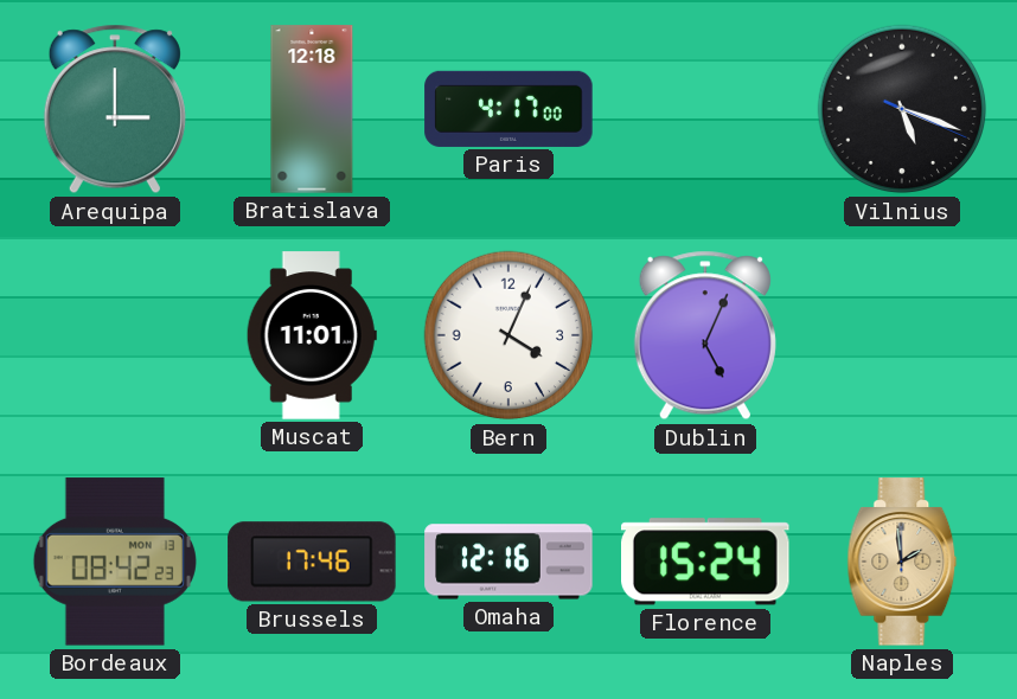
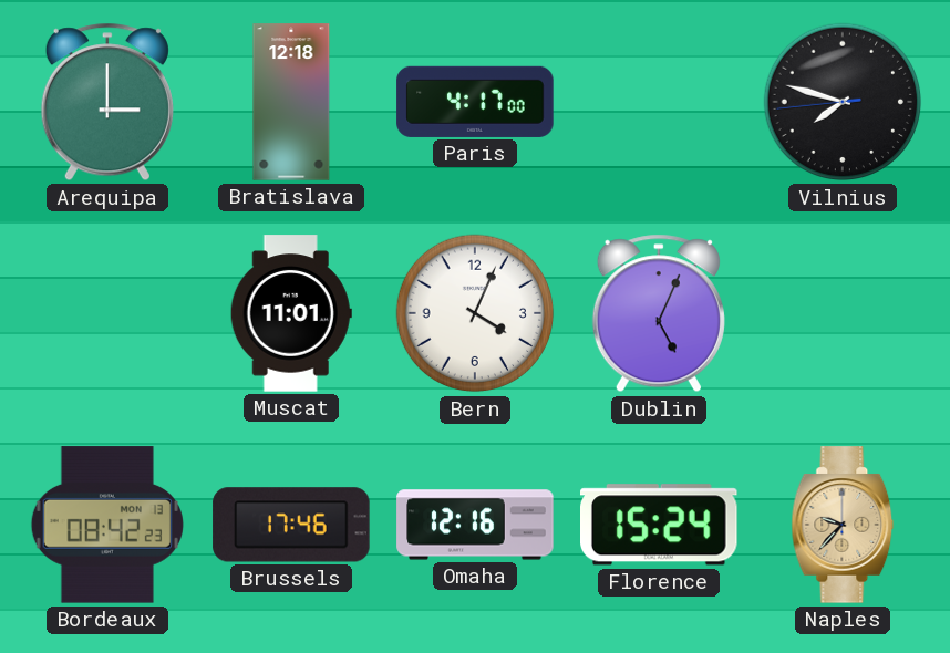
Vilnius: 5:18 -> 7:47
Naples: 1:59 -> 9:37
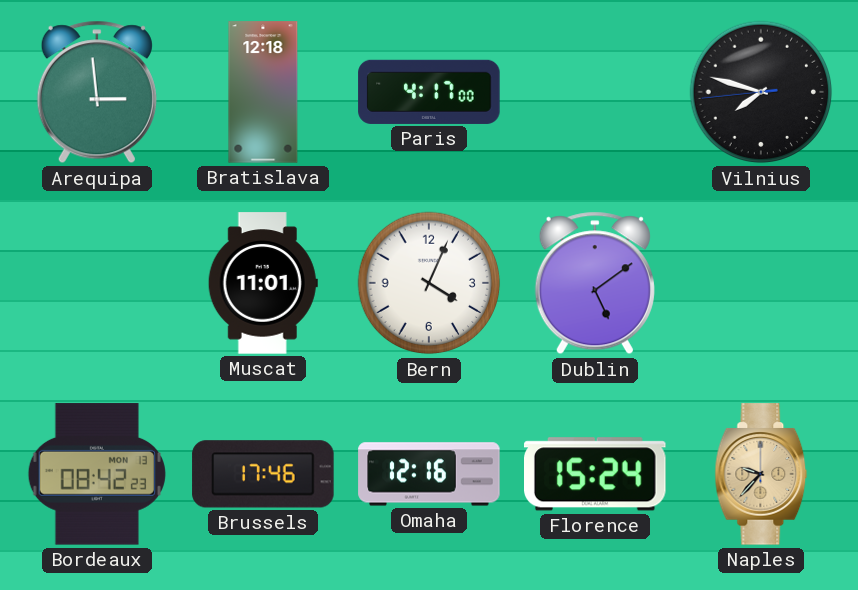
Arequipa: 3:00 -> 2:59
Dublin: 5:04 -> 5:09
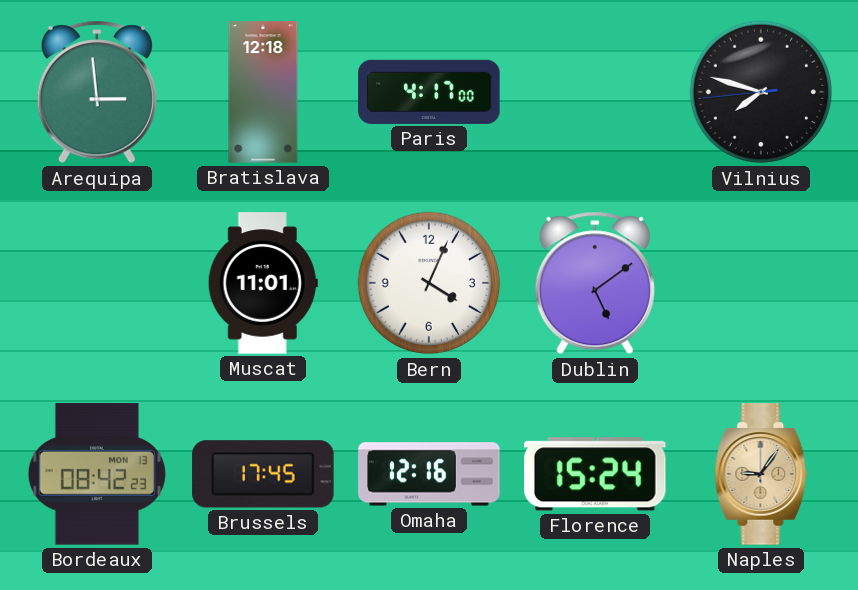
Brussels: 17:46 -> 17:45
Naples: 9:37 -> 9:06
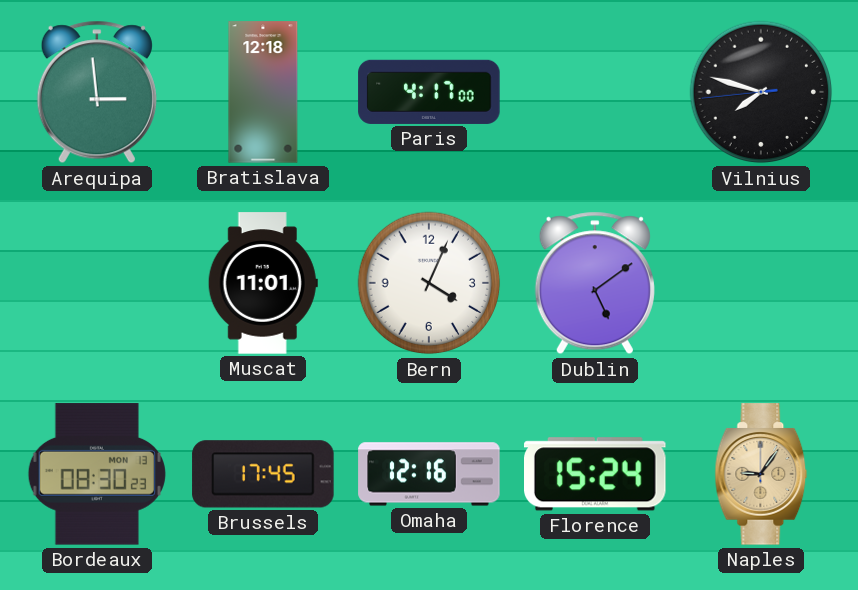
Bordeaux: 08:42 -> 08:30
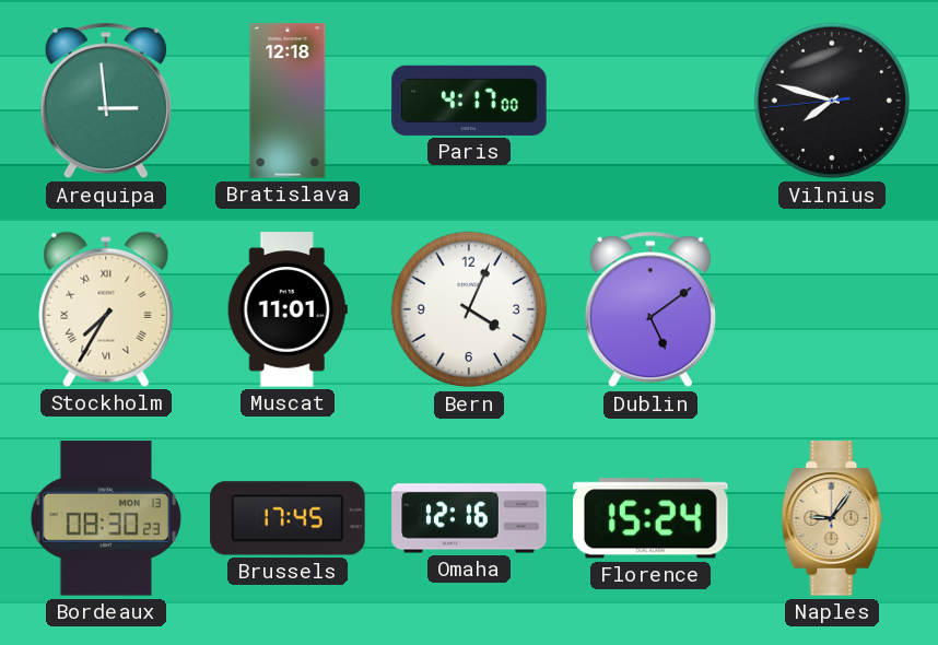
Stockholm: none -> 7:35
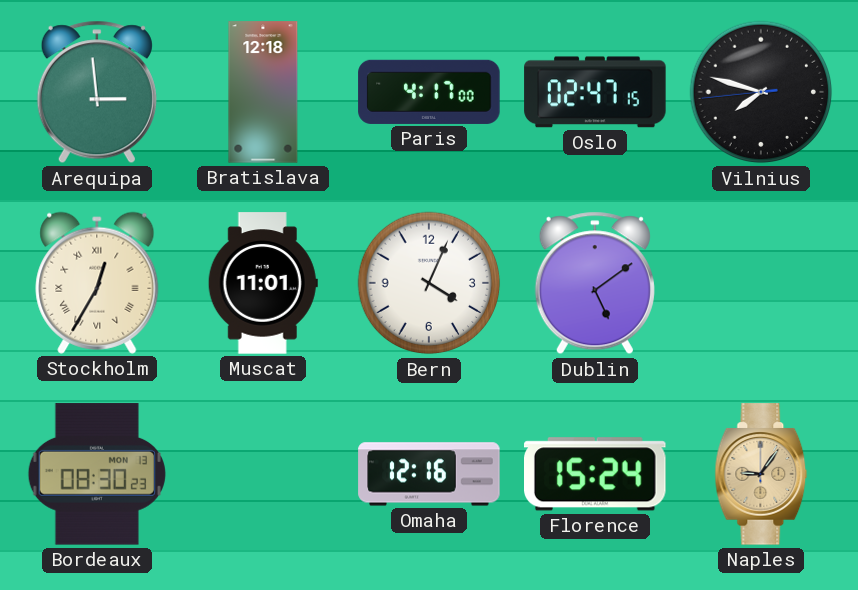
Oslo: none -> 02:47
Stockholm: 7:35 -> 12:35
Brussels: 17:45 -> none
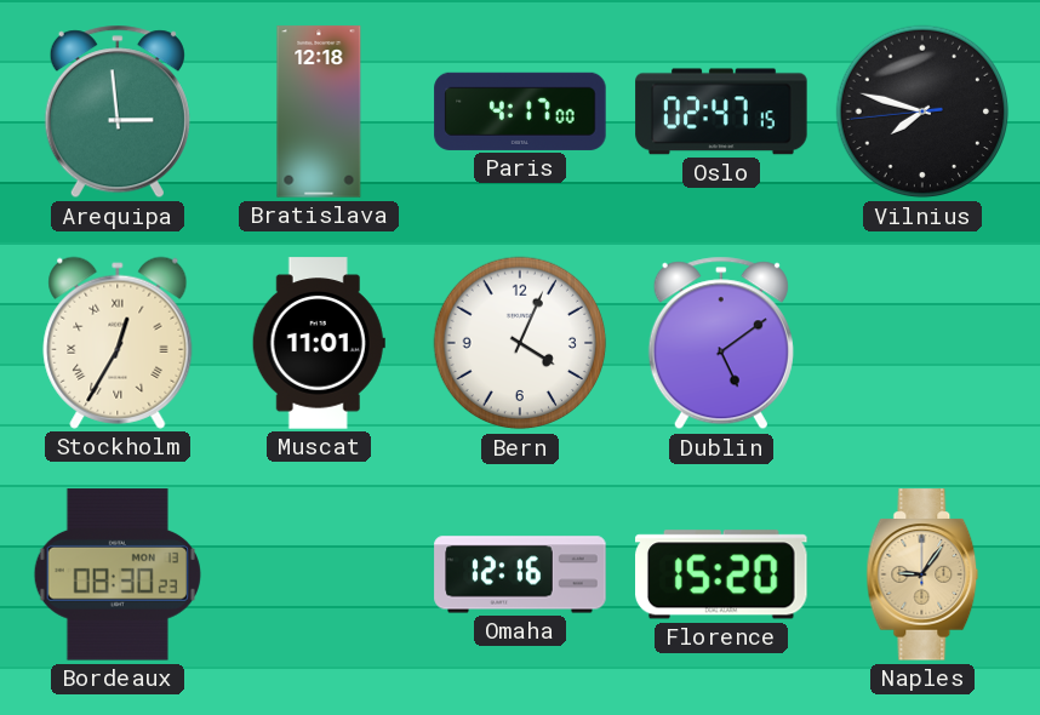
Florence: 15:24 -> 15:20
